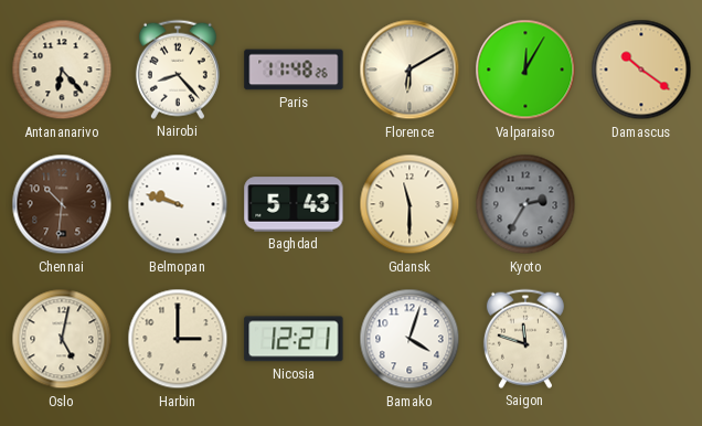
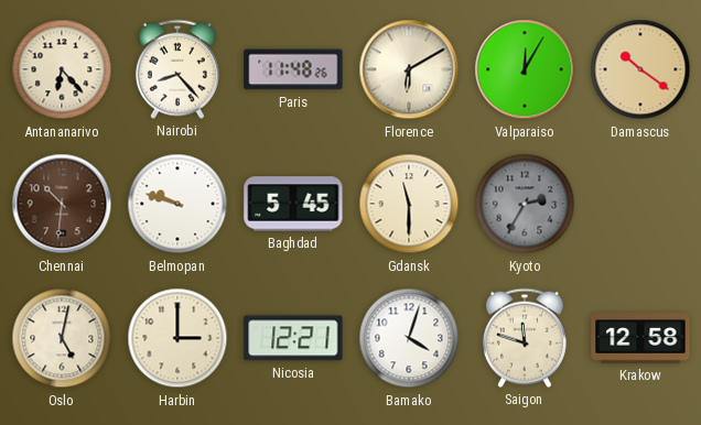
Baghdad: 5:43 -> 5:45
Krakow: none -> 12:58
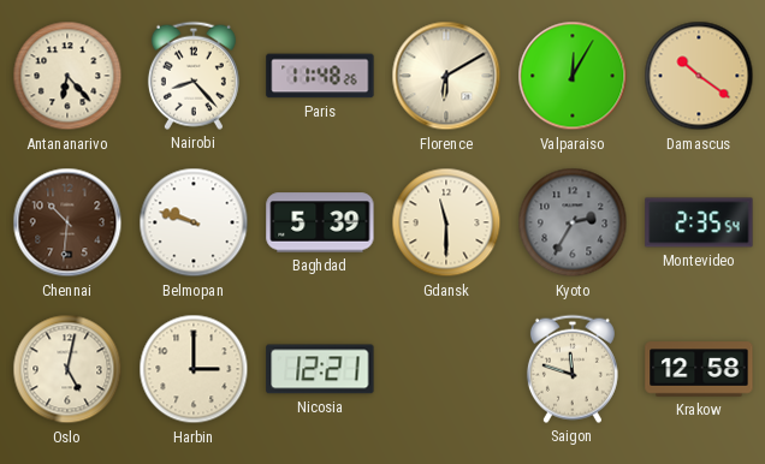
Baghdad: 5:45 -> 5:39
Montevideo: none -> 2:35
Bamako: 4:03 -> none
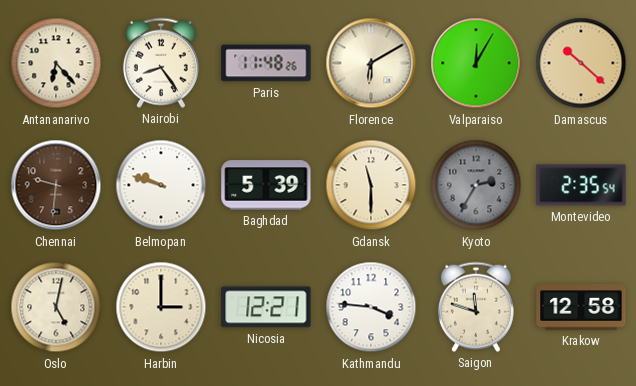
Nairobi: 8:23 -> 8:24
Damascus: 10:21 -> 10:22
Chennai: 10:31 -> 9:31
Kathmandu: none -> 3:46
